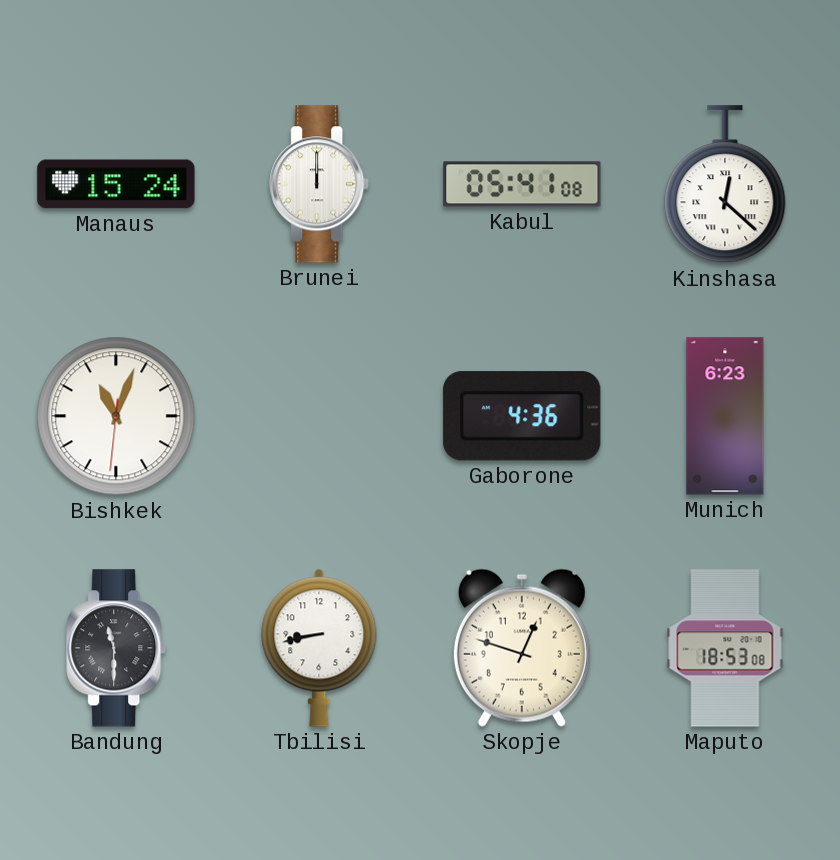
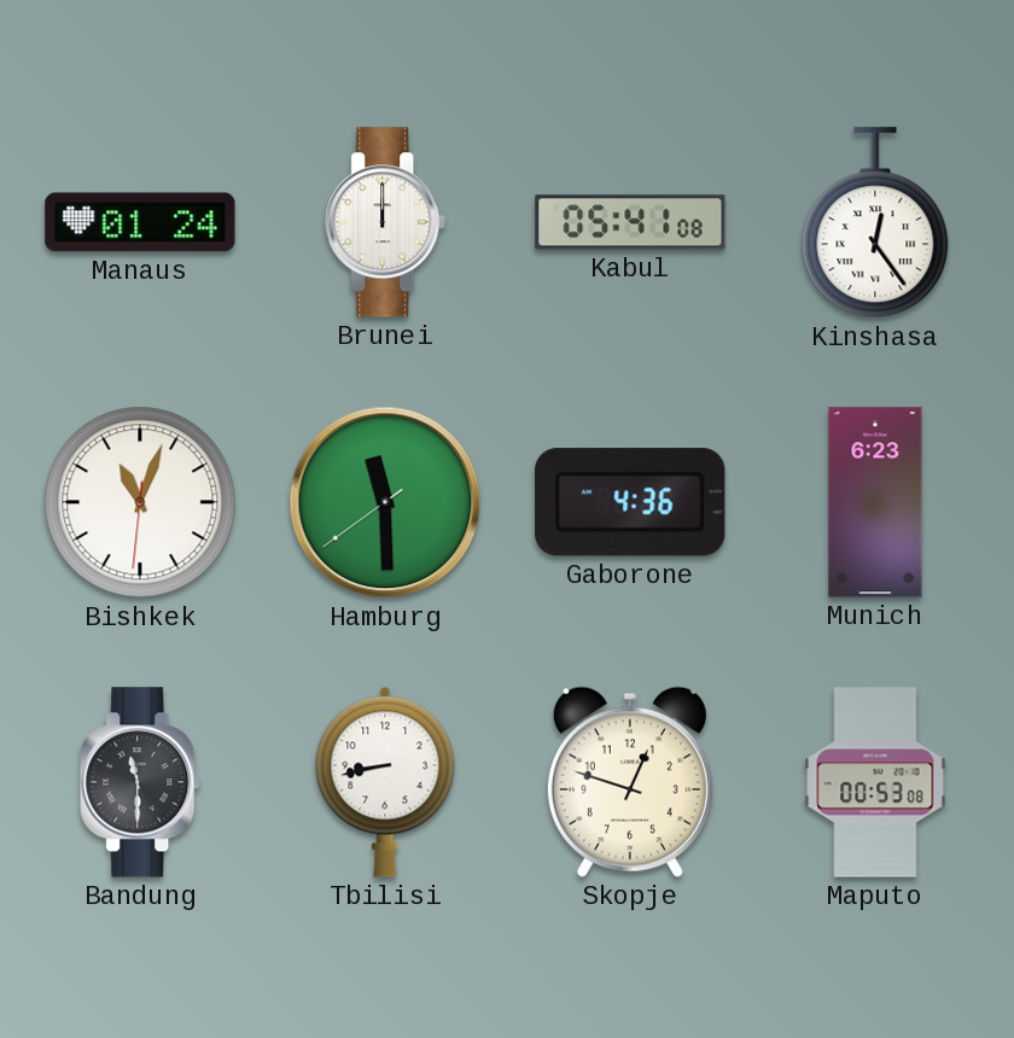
Manaus: 15:24 -> 01:24
Kinshasa: 12:22 -> 12:24
Hamburg: none -> 11:29
Maputo: 18:53 -> 00:53
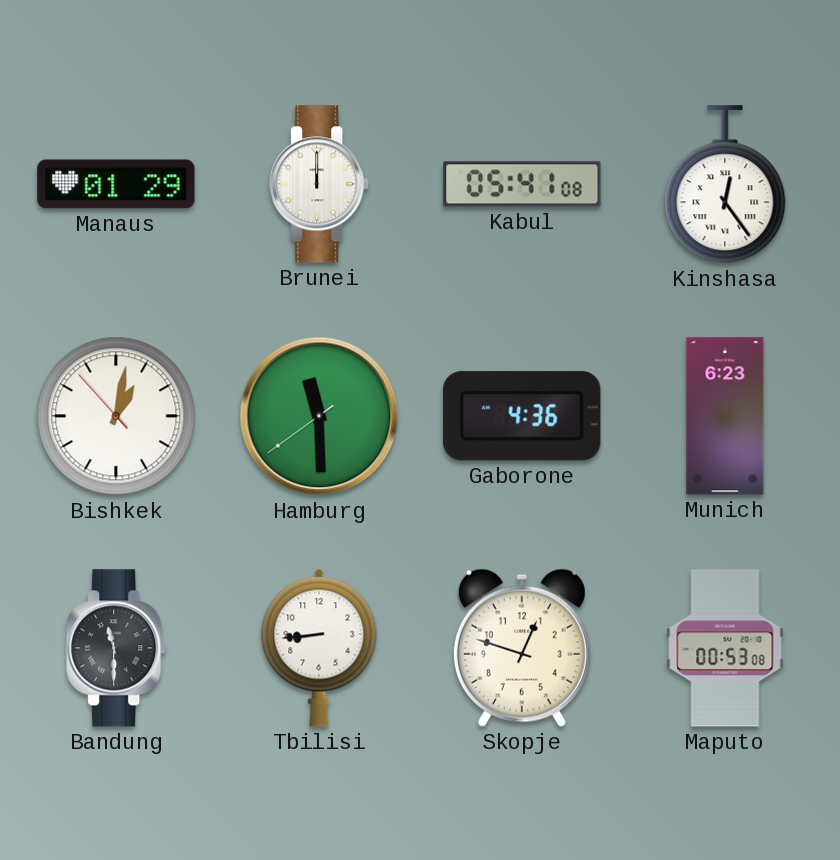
Manaus: 01:24 -> 01:29
Bishkek: 11:03 -> 1:01
Tbilisi: 8:43 -> 8:44
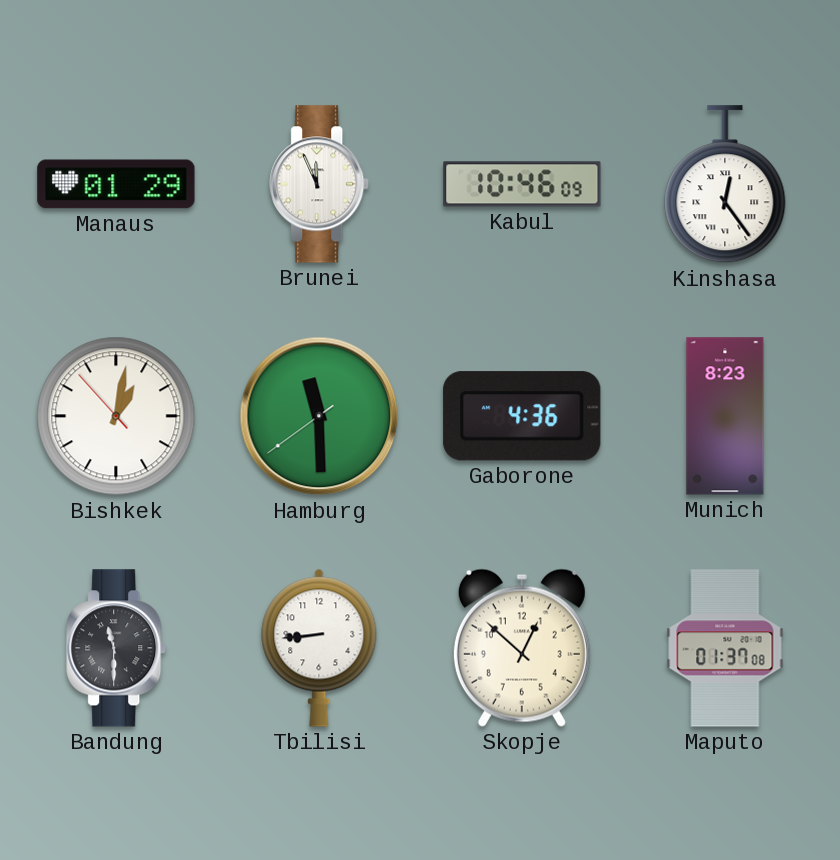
Brunei: 12:00 -> 11:56
Kabul: 05:41 -> 10:46
Munich: 6:23 -> 8:23
Skopje: 12:48 -> 12:52
Maputo: 00:53 -> 01:37
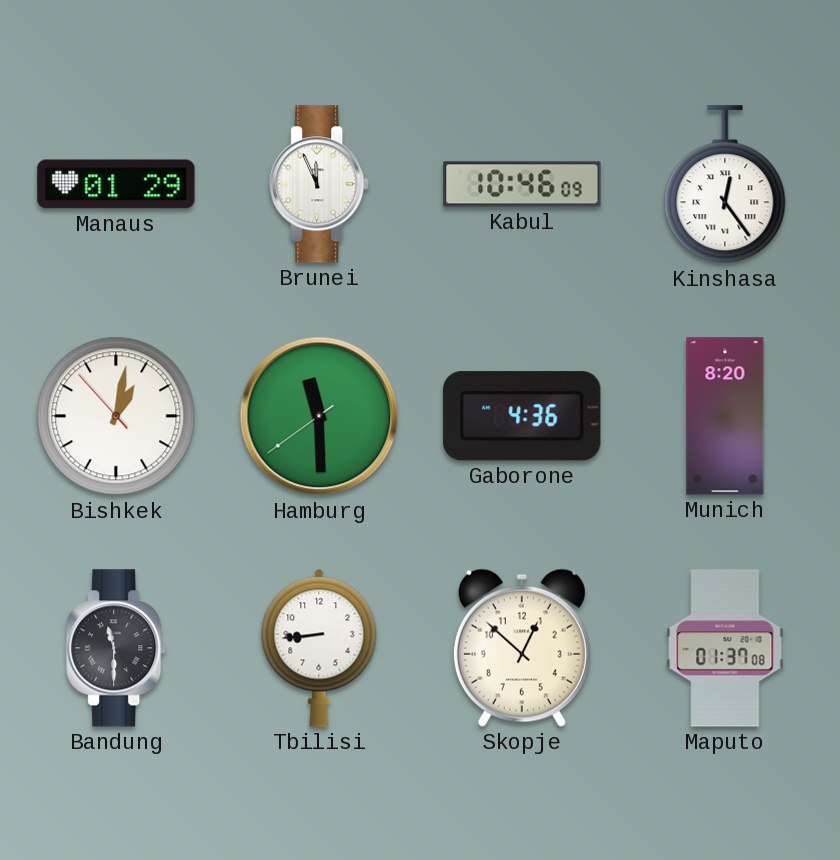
Munich: 8:23 -> 8:20
